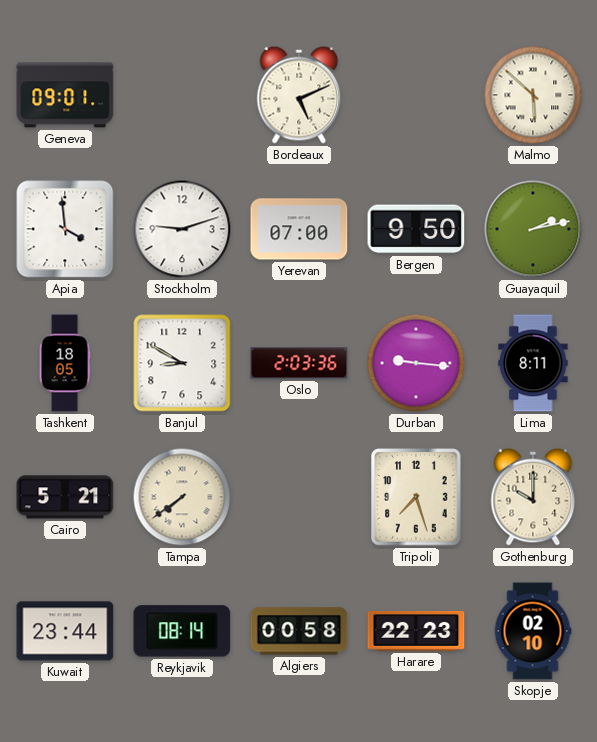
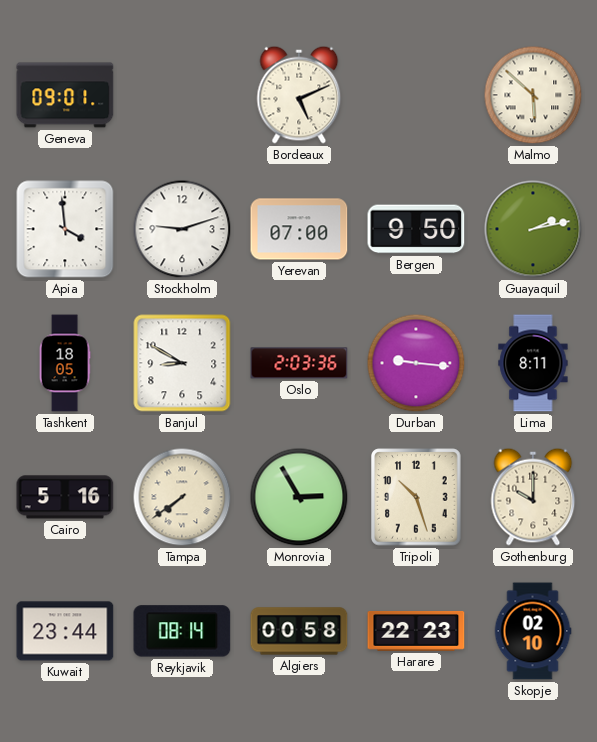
Cairo: 5:21 -> 5:16
Monrovia: none -> 2:55
Tripoli: 7:27 -> 10:27
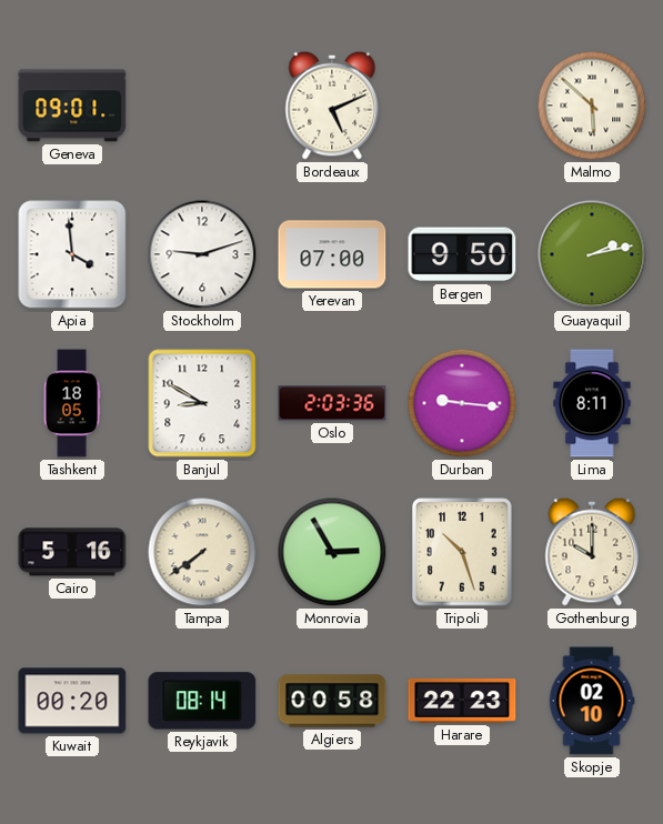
Kuwait: 23:44 -> 00:20
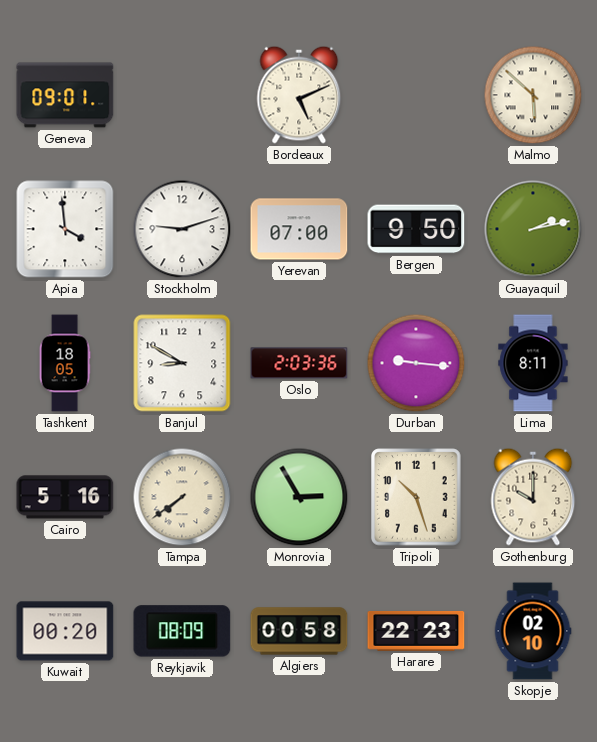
Reykjavik: 08:14 -> 08:09
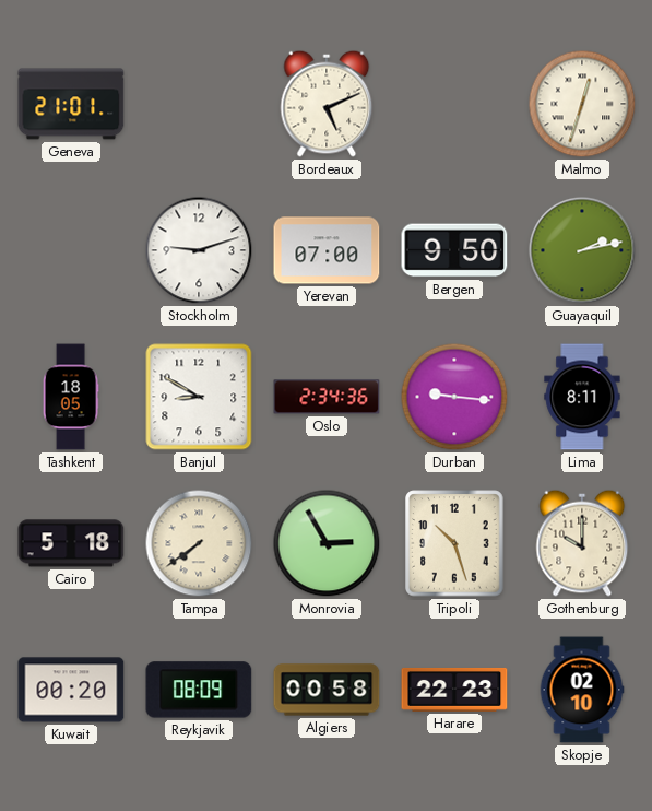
Geneva: 09:01 -> 21:01
Malmo: 5:52 -> 12:33
Apia: 3:59 -> none
Oslo: 2:03 -> 2:34
Cairo: 5:16 -> 5:18
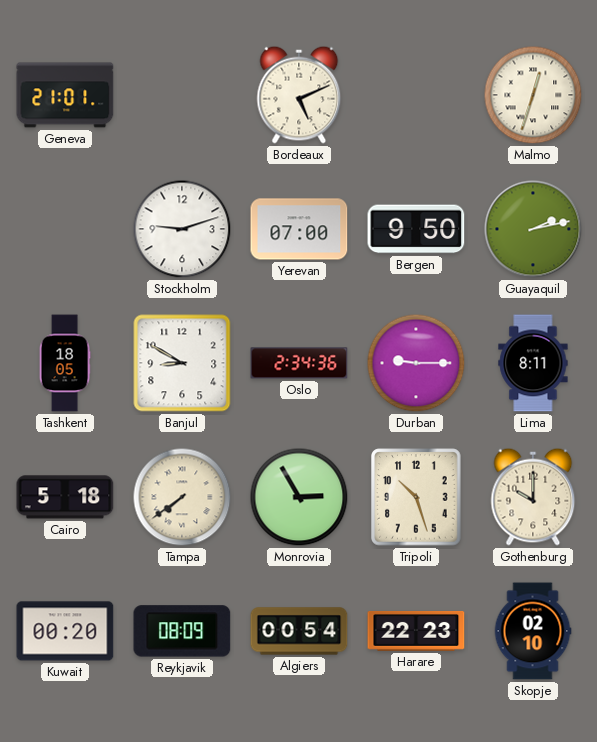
Durban: 9:16 -> 9:15
Algiers: 00:58 -> 00:54
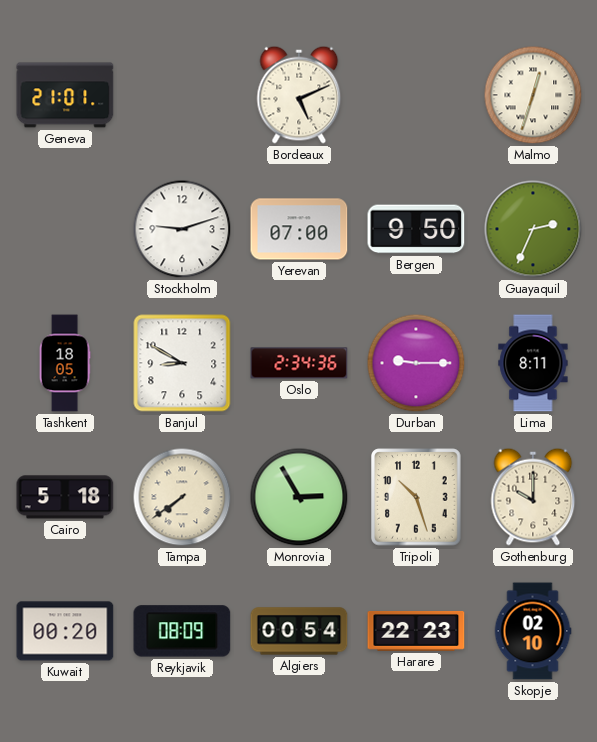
Guayaquil: 2:13 -> 2:34
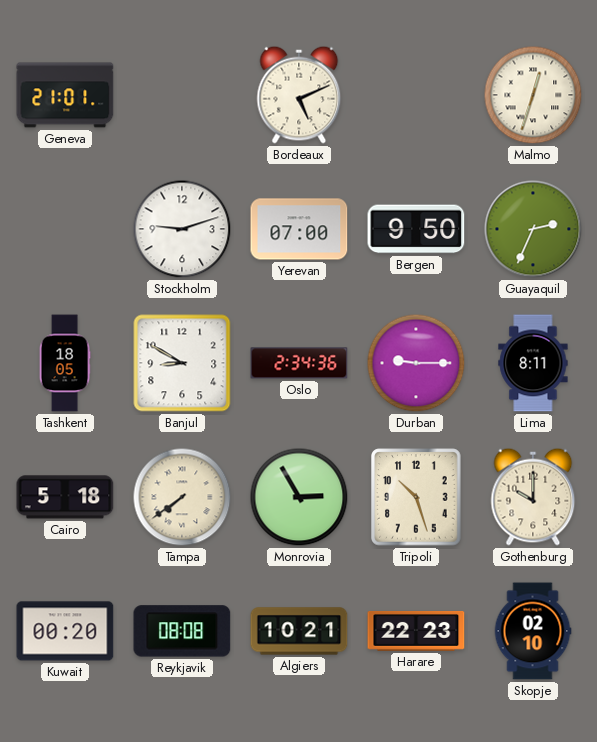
Reykjavik: 08:09 -> 08:08
Algiers: 00:54 -> 10:21
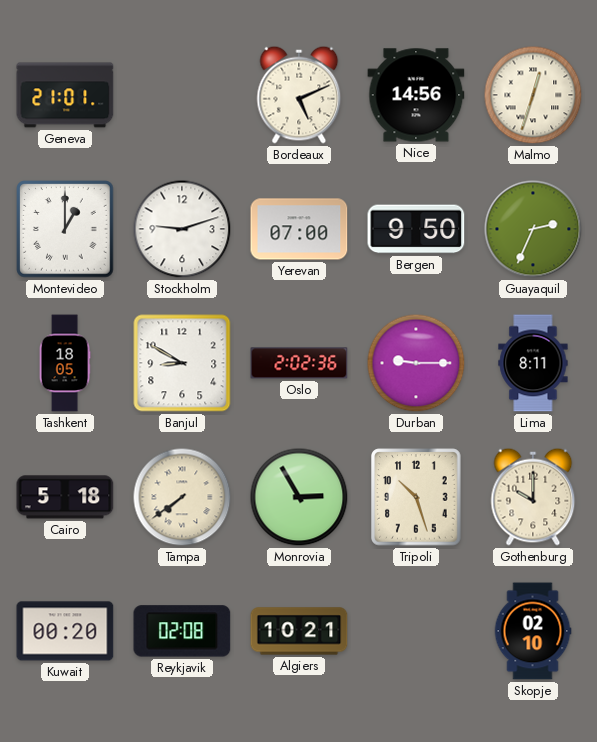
Nice: none -> 14:56
Montevideo: none -> 1:00
Oslo: 2:34 -> 2:02
Reykjavik: 08:08 -> 02:08
Harare: 22:23 -> none
